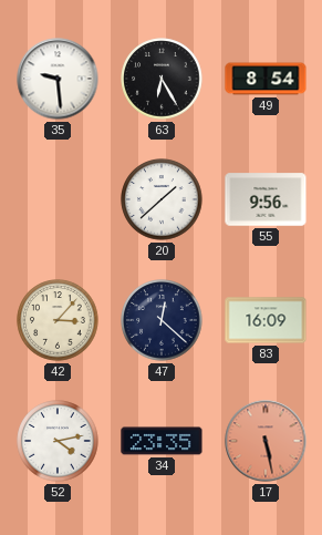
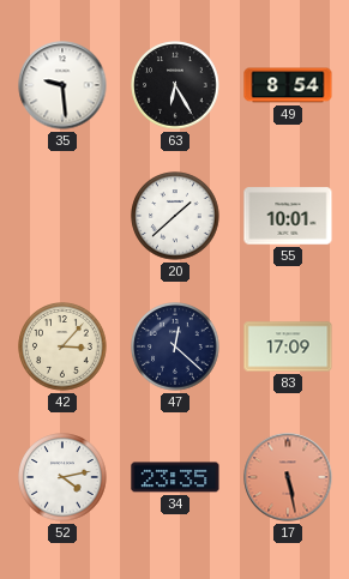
55: 9:56 -> 10:01
83: 16:09 -> 17:09
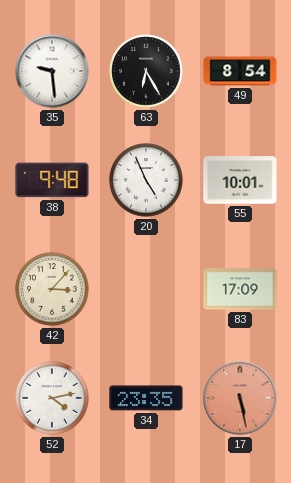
38: none -> 9:48
20: 1:38 -> 4:56
47: 12:22 -> none
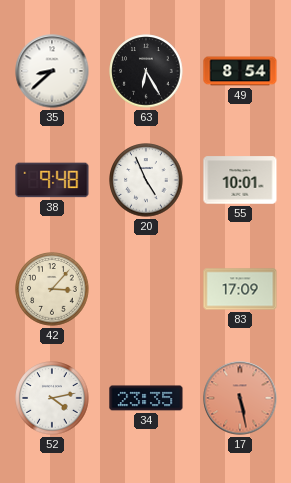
35: 9:29 -> 8:38
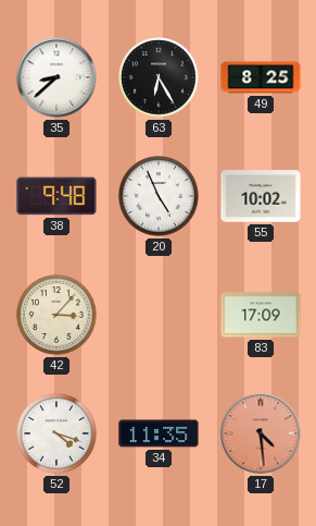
49: 8:54 -> 8:25
55: 10:01 -> 10:02
52: 4:13 -> 4:18
34: 23:35 -> 11:35
17: 5:28 -> 4:29
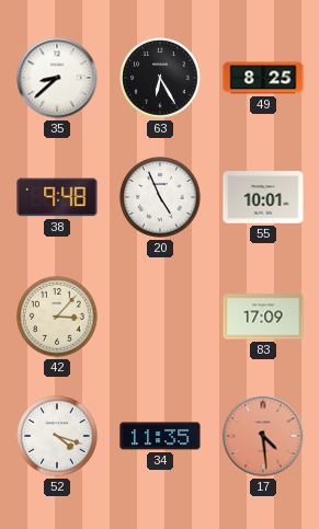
55: 10:02 -> 10:01
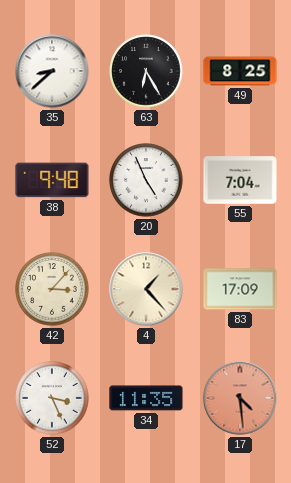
55: 10:01 -> 7:04
4: none -> 1:23
52: 4:18 -> 3:26
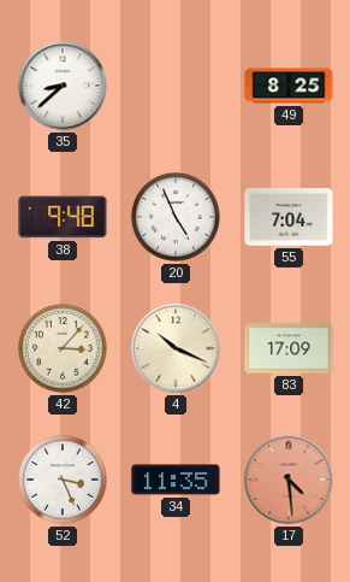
63: 6:25 -> none
4: 1:23 -> 10:19
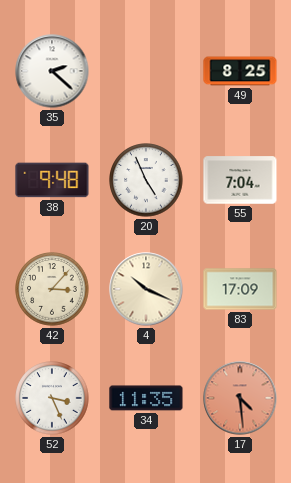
35: 8:38 -> 2:22
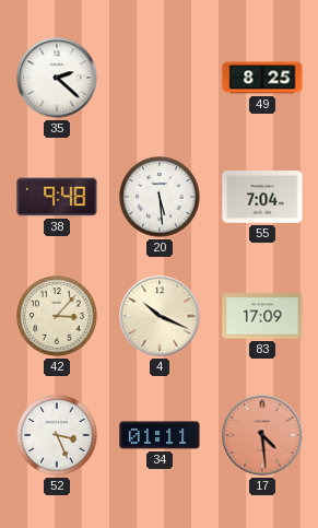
20: 4:56 -> 5:29
34: 11:35 -> 01:11
